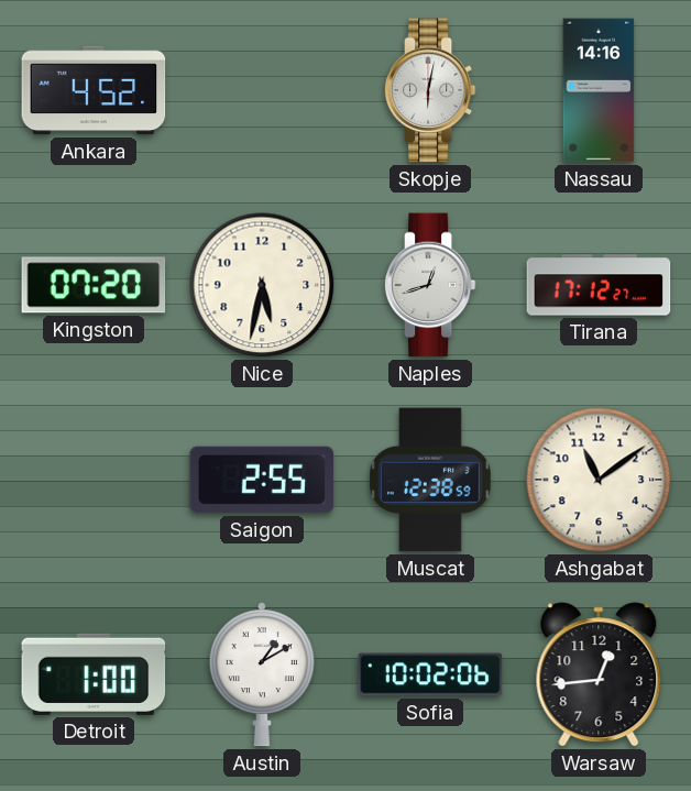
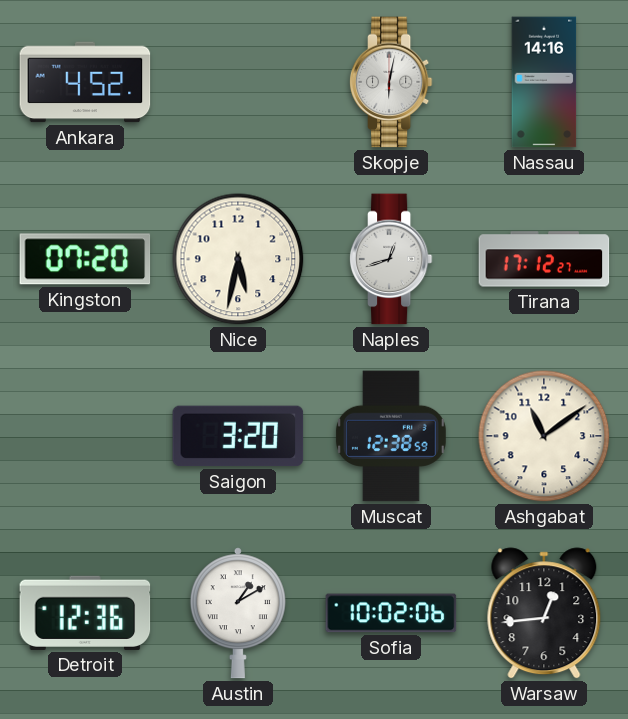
Saigon: 2:55 -> 3:20
Detroit: 1:00 -> 12:36
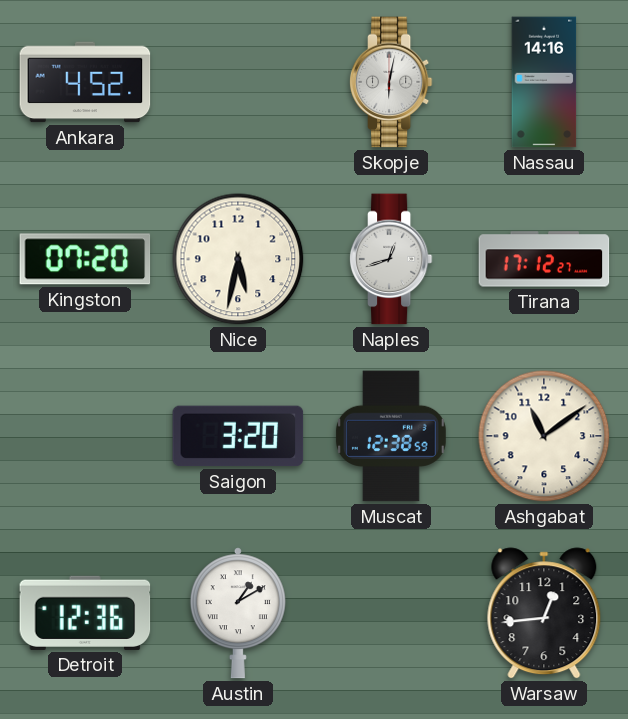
Sofia: 10:02 -> none
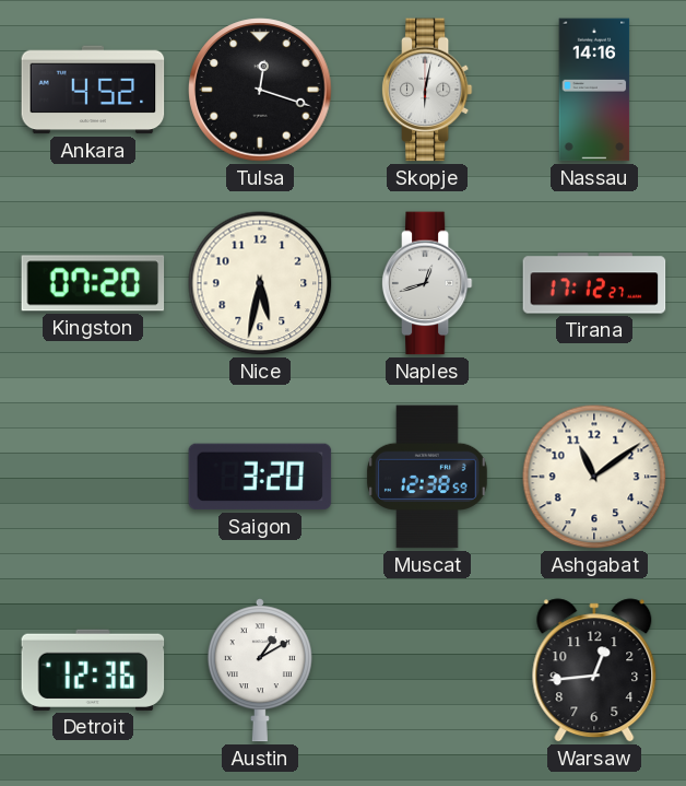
Tulsa: none -> 12:18
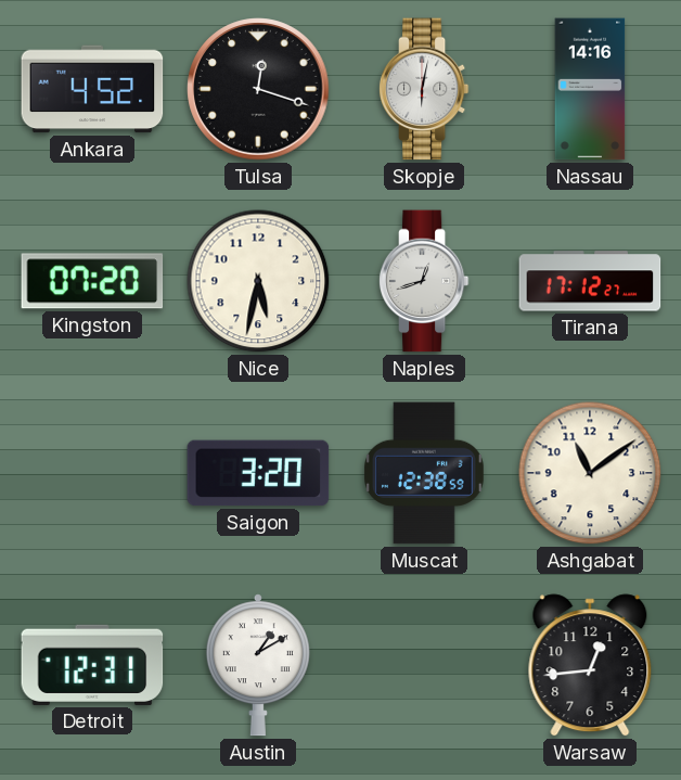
Detroit: 12:36 -> 12:31
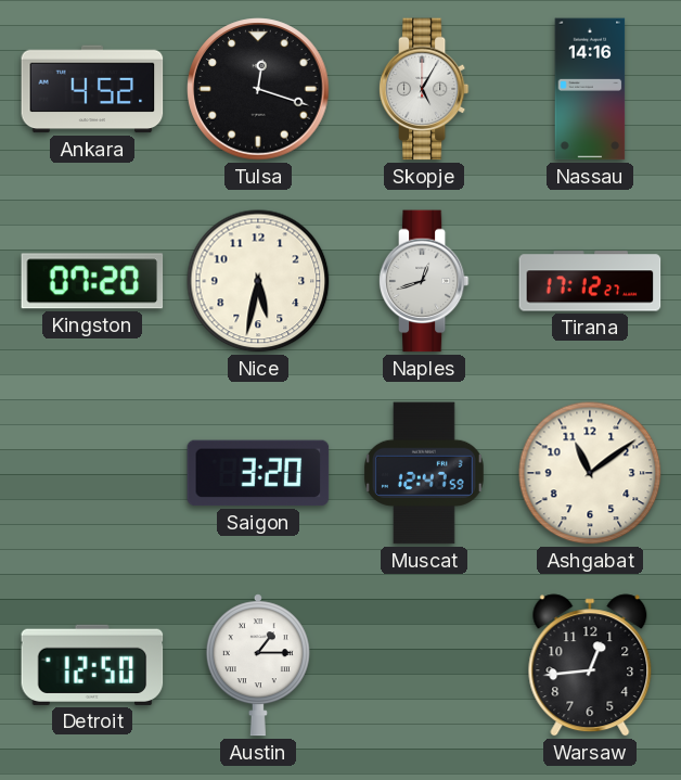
Skopje: 6:02 -> 5:05
Muscat: 12:38 -> 12:47
Detroit: 12:31 -> 12:50
Austin: 1:10 -> 1:15
